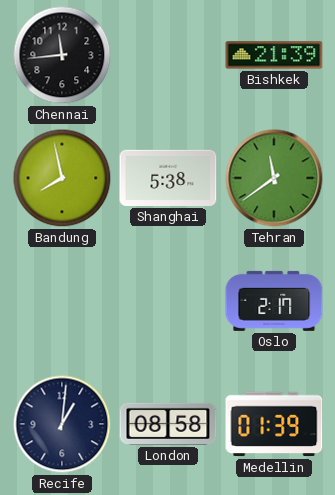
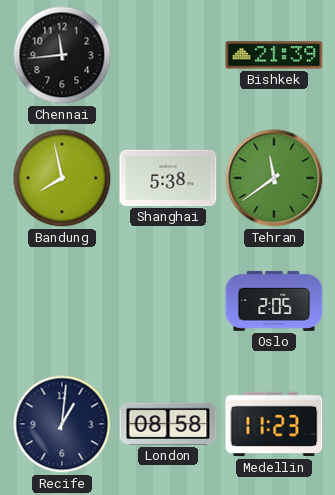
Oslo: 2:17 -> 2:05
Medellin: 01:39 -> 11:23
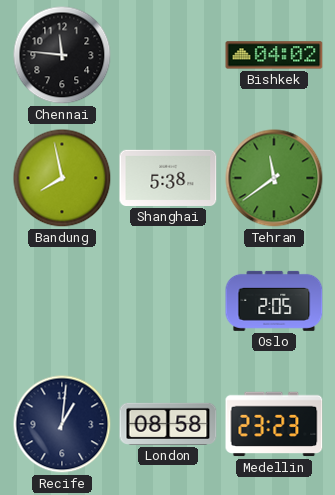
Chennai: 11:44 -> 11:46
Bishkek: 21:39 -> 04:02
Medellin: 11:23 -> 23:23
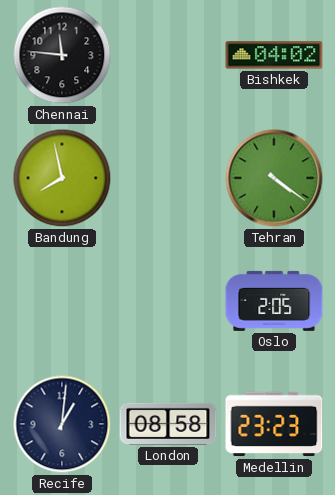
Shanghai: 5:38 -> none
Tehran: 11:39 -> 4:21
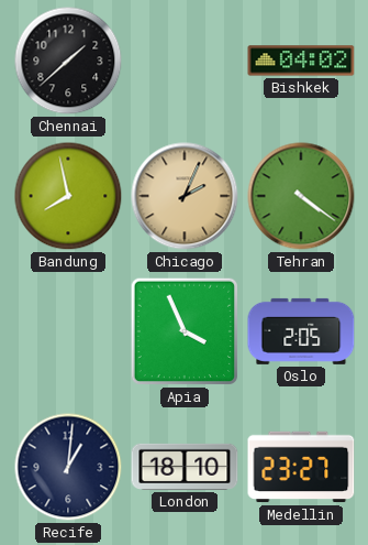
Chennai: 11:46 -> 1:38
Chicago: none -> 2:04
Apia: none -> 3:56
London: 08:58 -> 18:10
Medellin: 23:23 -> 23:27
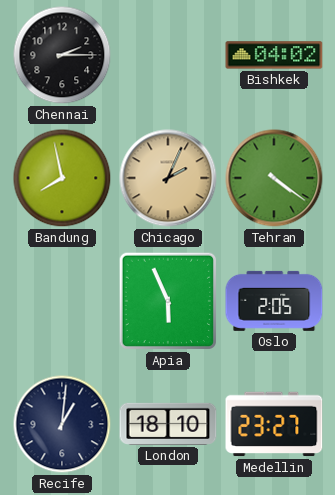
Chennai: 1:38 -> 2:15
Apia: 3:56 -> 5:56
